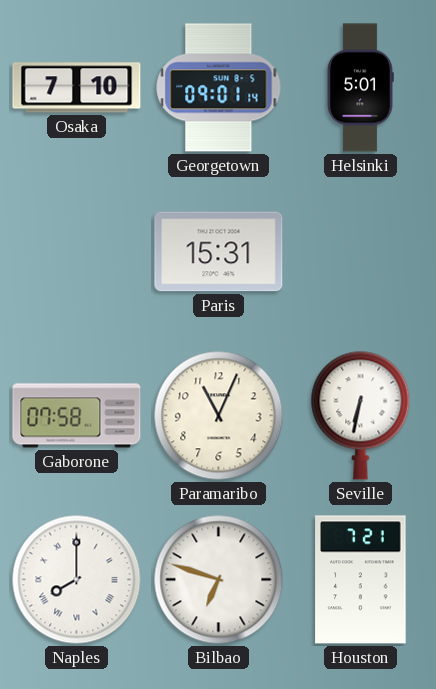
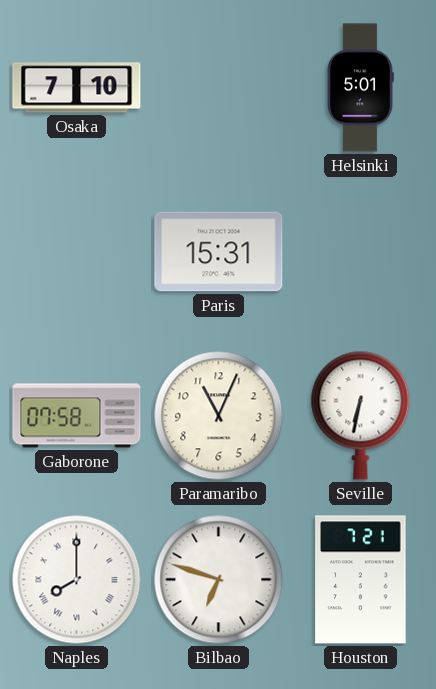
Georgetown: 09:01 -> none
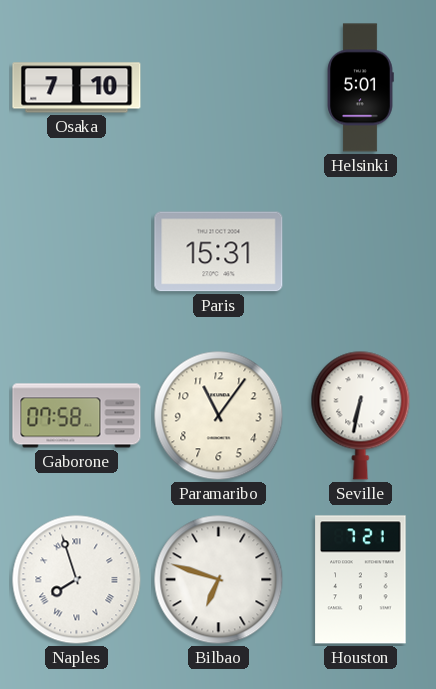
Paramaribo: 11:04 -> 11:06
Naples: 8:00 -> 7:57
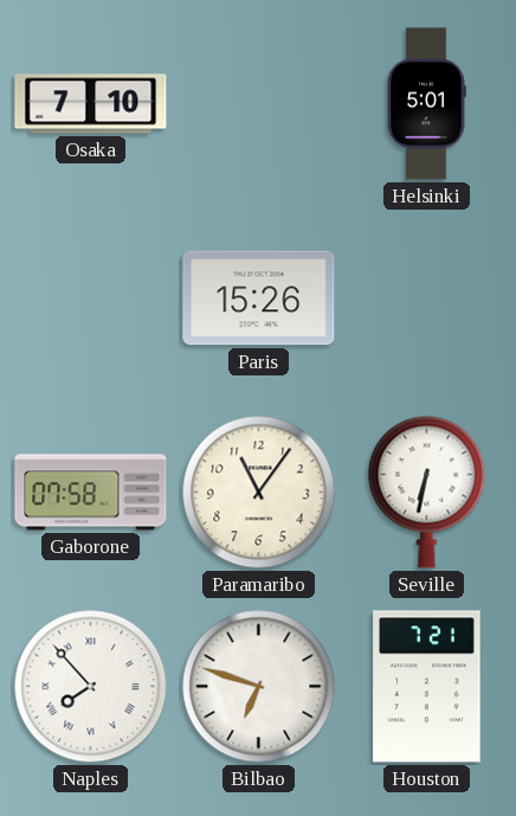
Paris: 15:31 -> 15:26
Naples: 7:57 -> 7:53
